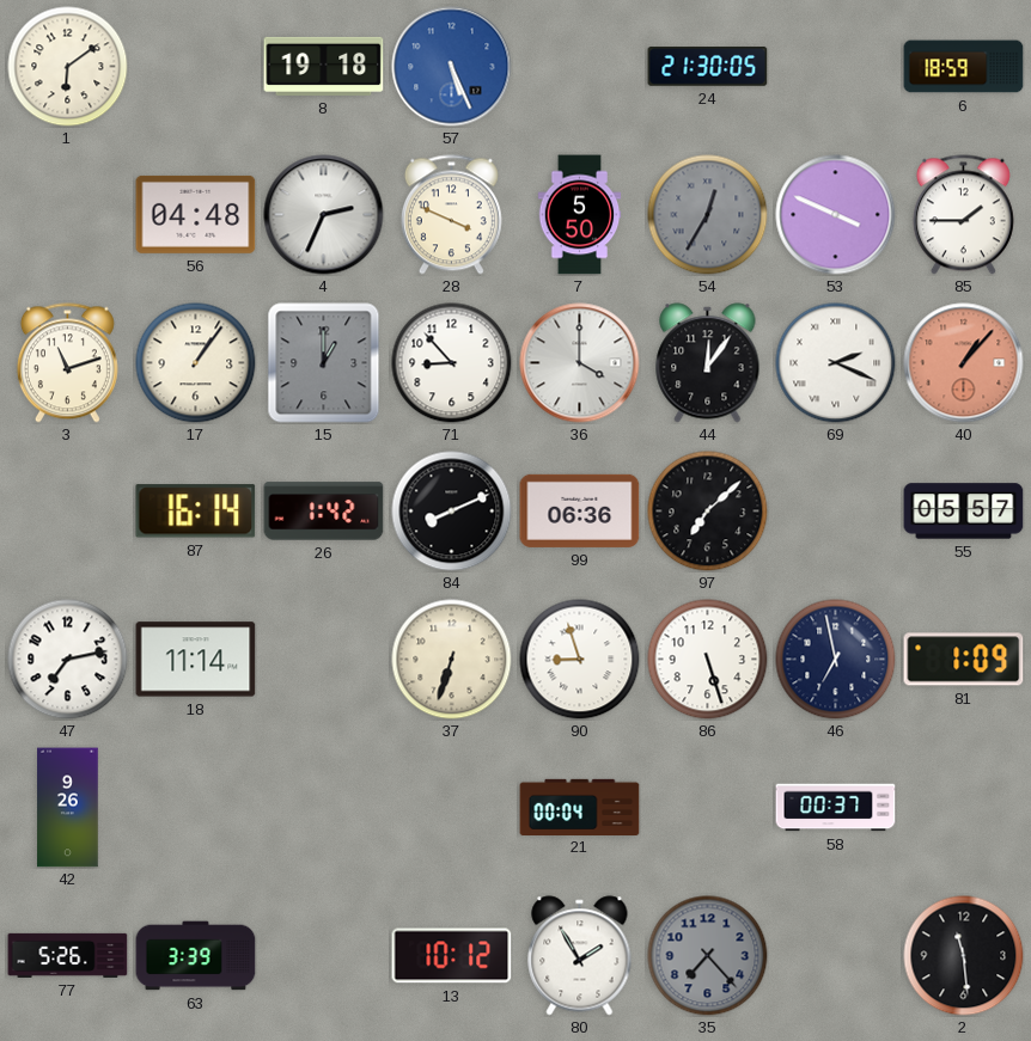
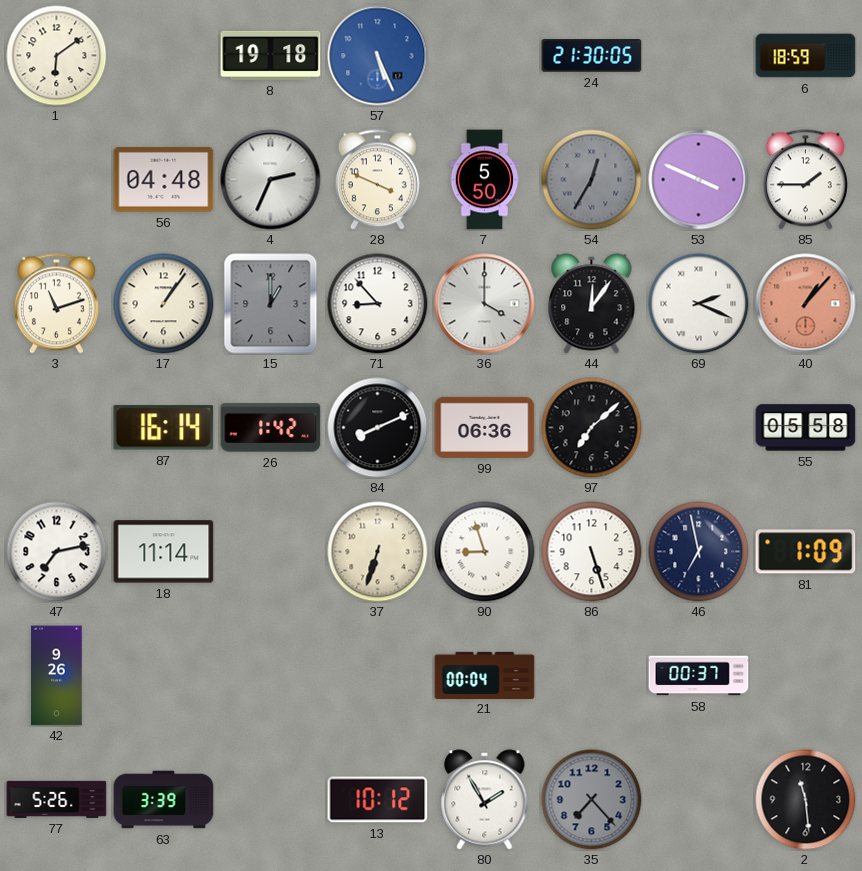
55: 05:57 -> 05:58
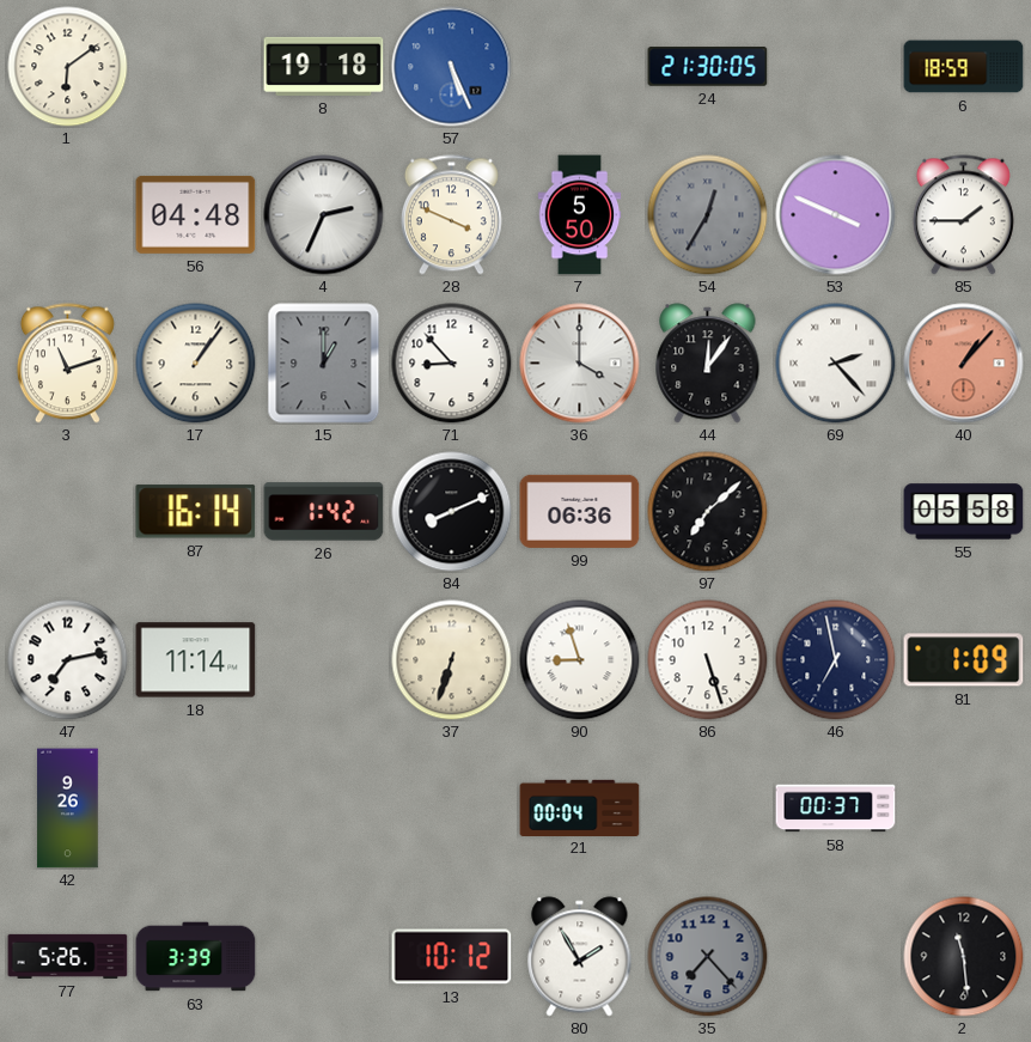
69: 2:19 -> 2:23
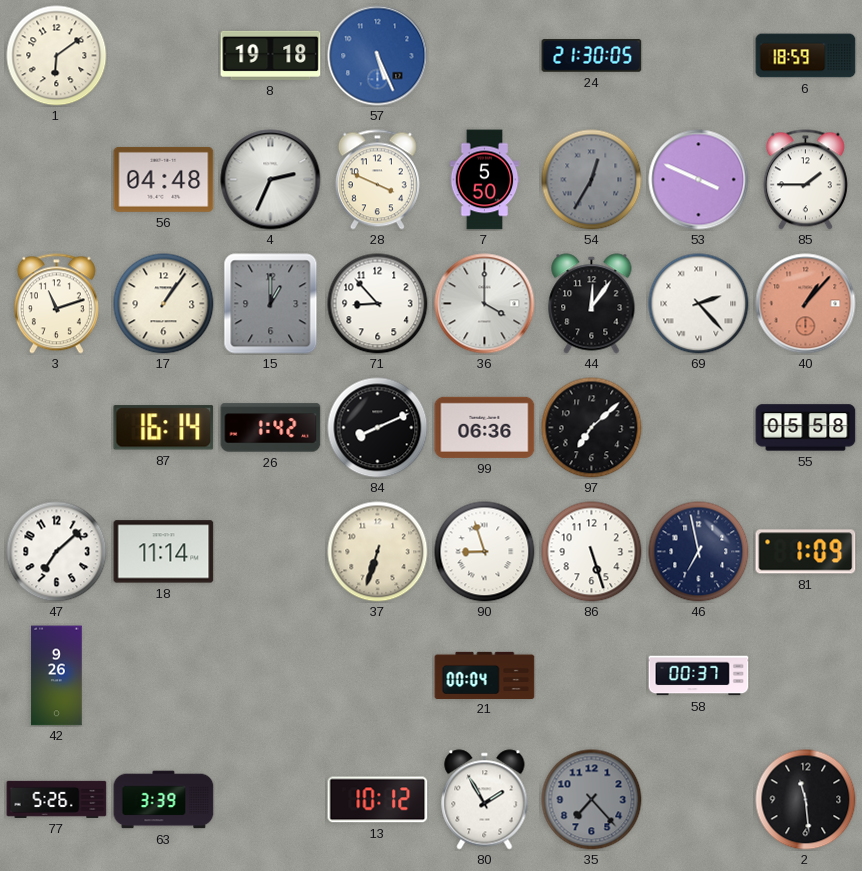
47: 7:13 -> 7:08
